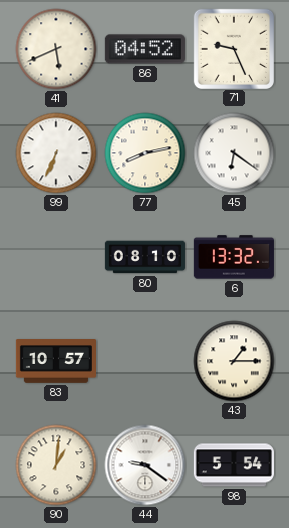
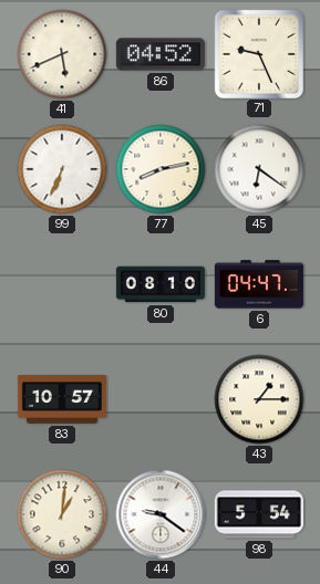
6: 13:32 -> 04:47
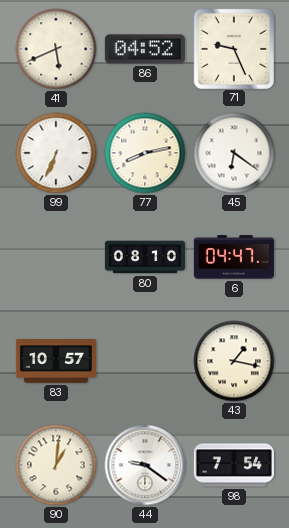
43: 1:15 -> 1:17
98: 5:54 -> 7:54
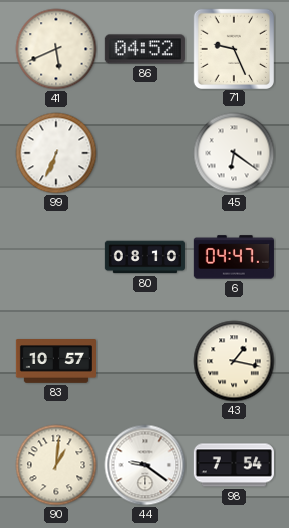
77: 8:13 -> none
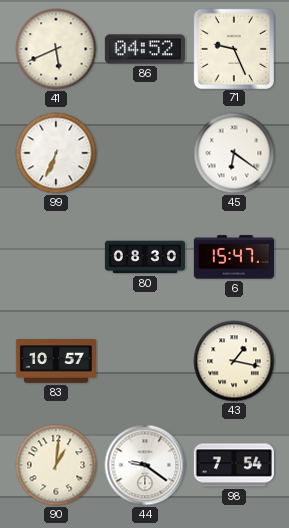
80: 08:10 -> 08:30
6: 04:47 -> 15:47
